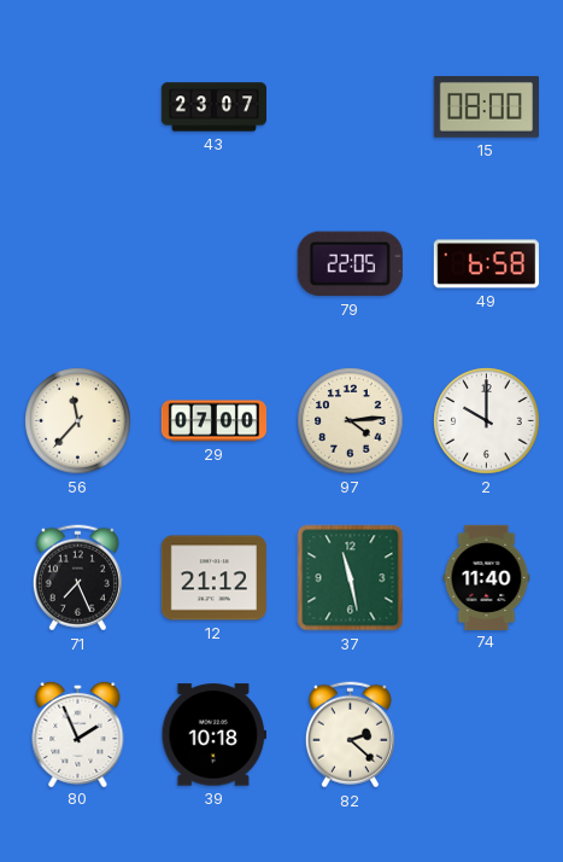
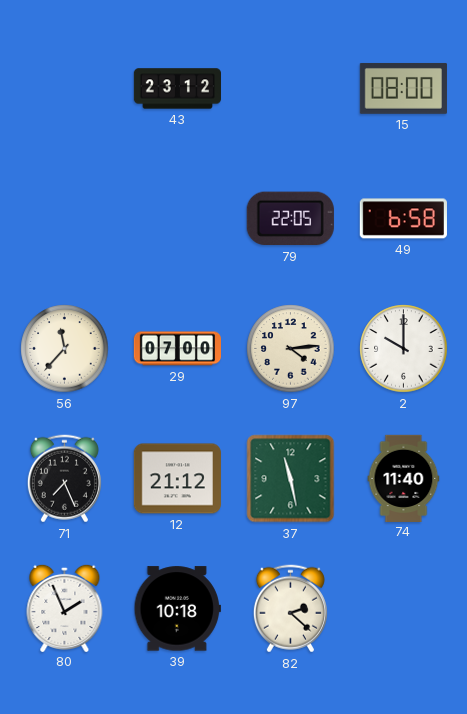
43: 23:07 -> 23:12
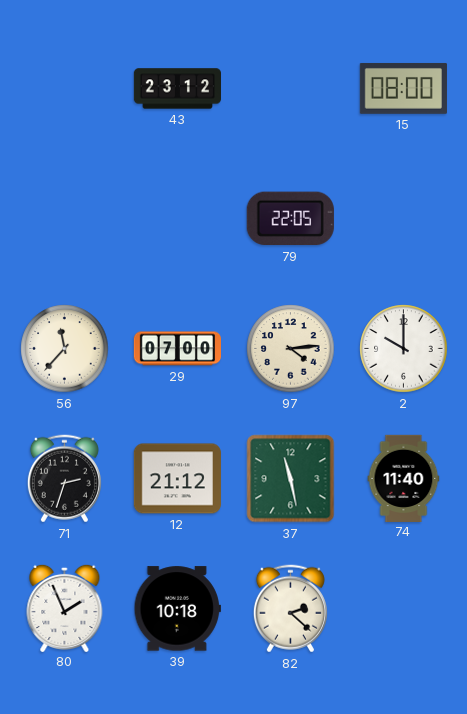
49: 6:58 -> none
71: 7:26 -> 2:33
